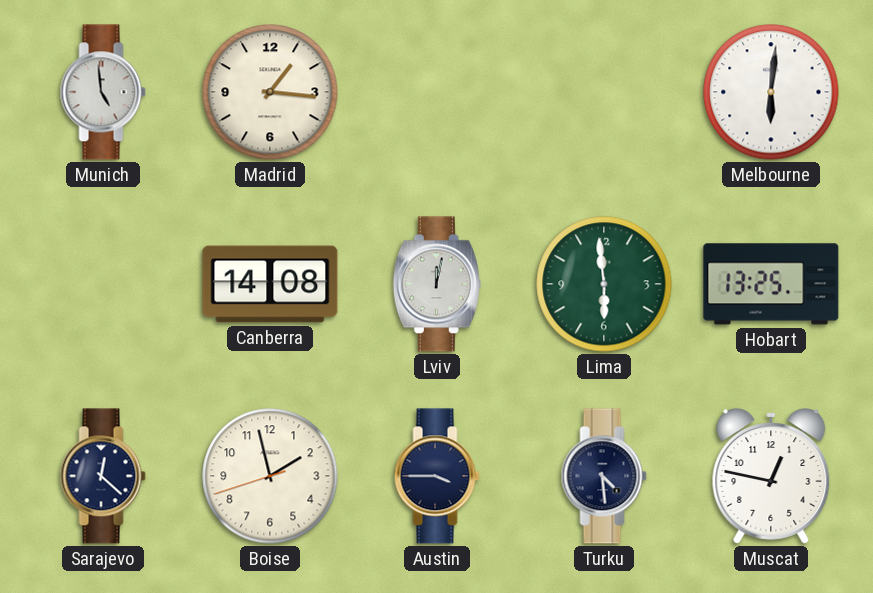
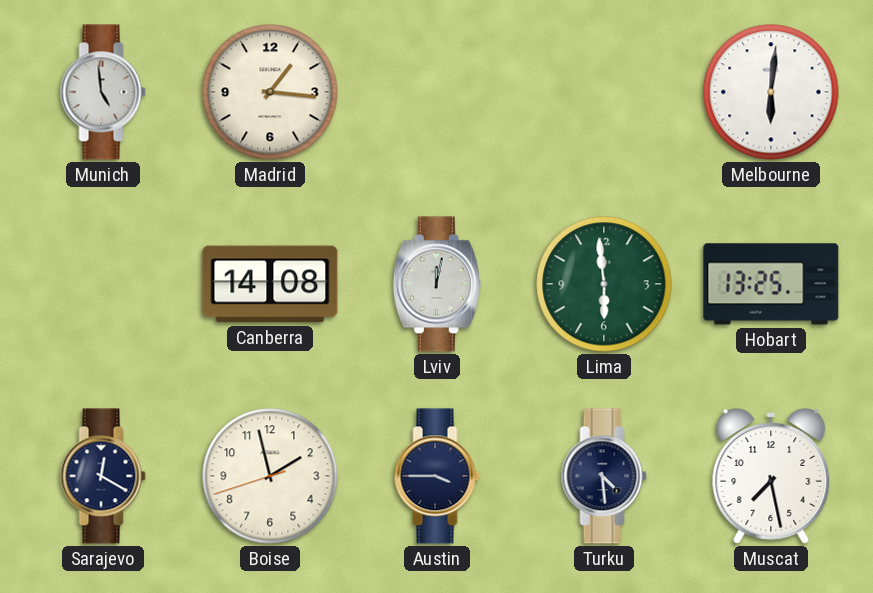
Sarajevo: 12:22 -> 12:20
Muscat: 12:47 -> 7:28
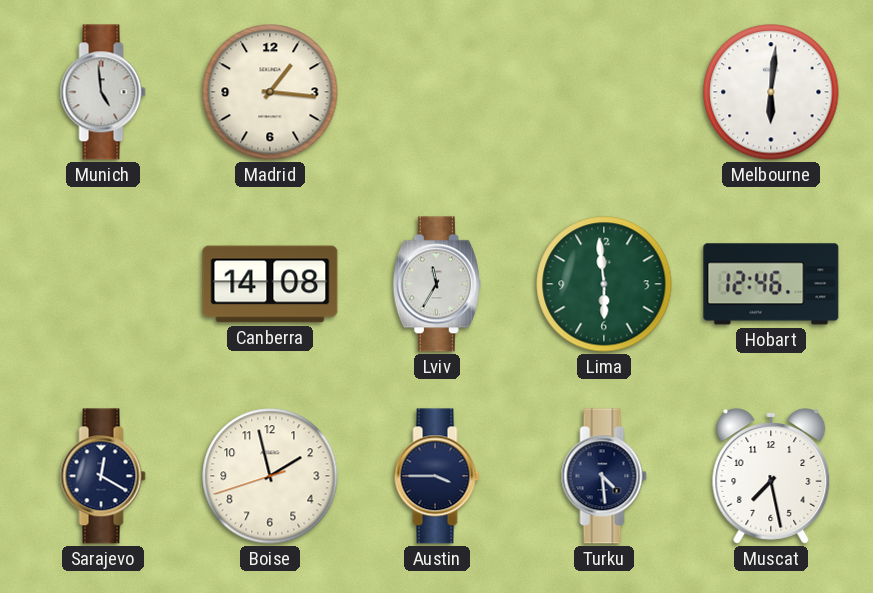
Lviv: 12:02 -> 11:35
Hobart: 13:25 -> 12:46
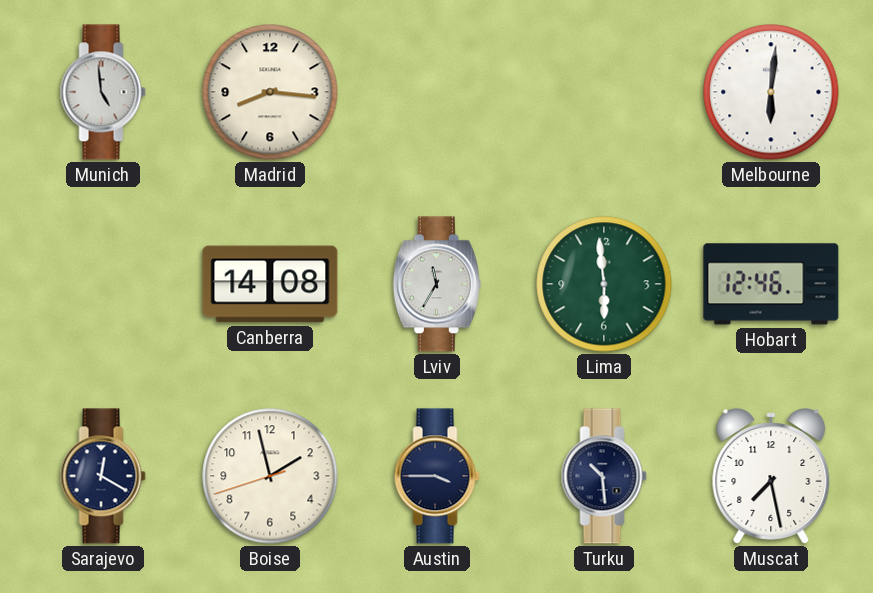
Madrid: 1:16 -> 8:16
Turku: 4:29 -> 10:29
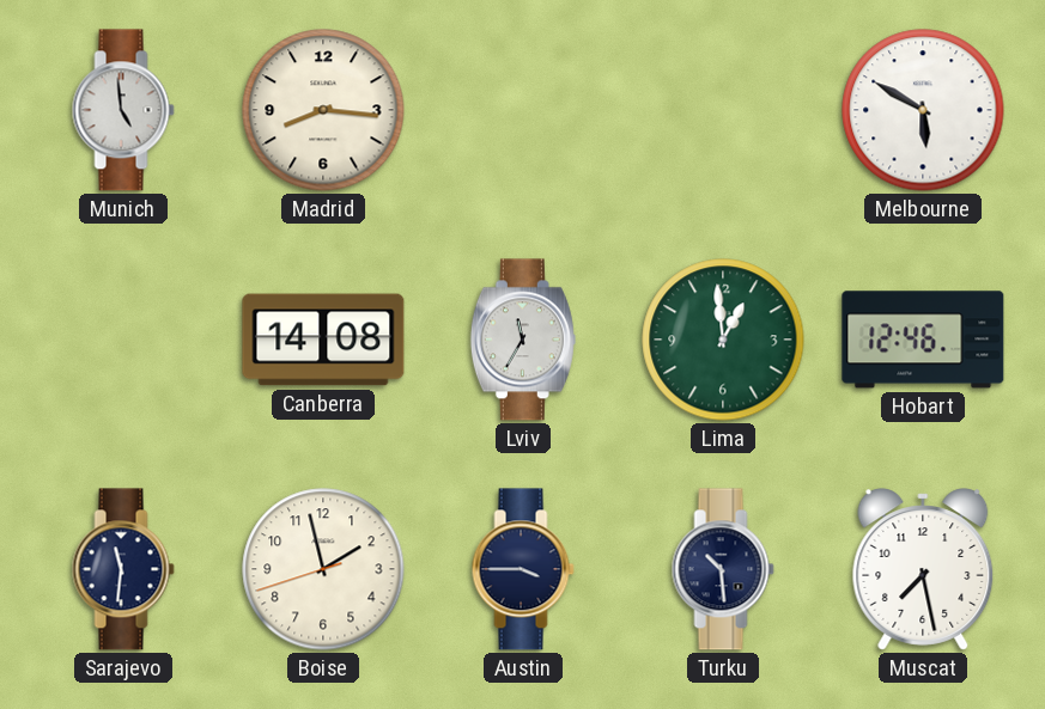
Melbourne: 6:01 -> 5:50
Lima: 5:59 -> 12:59
Sarajevo: 12:20 -> 11:31
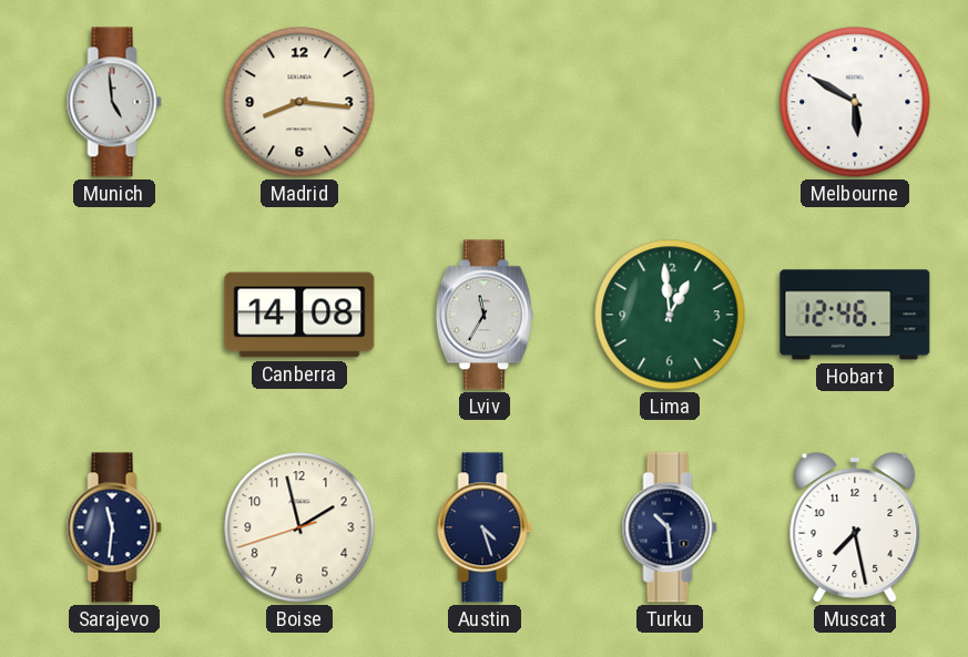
Austin: 3:45 -> 4:27
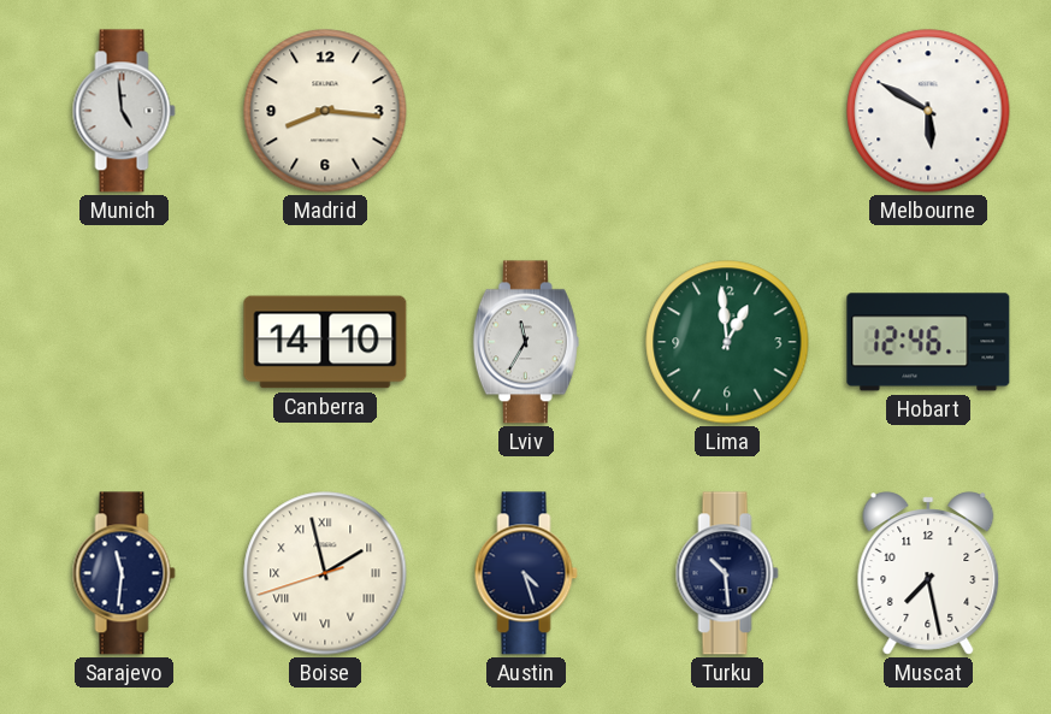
Canberra: 14:08 -> 14:10
Boise numerals: Arabic -> Roman
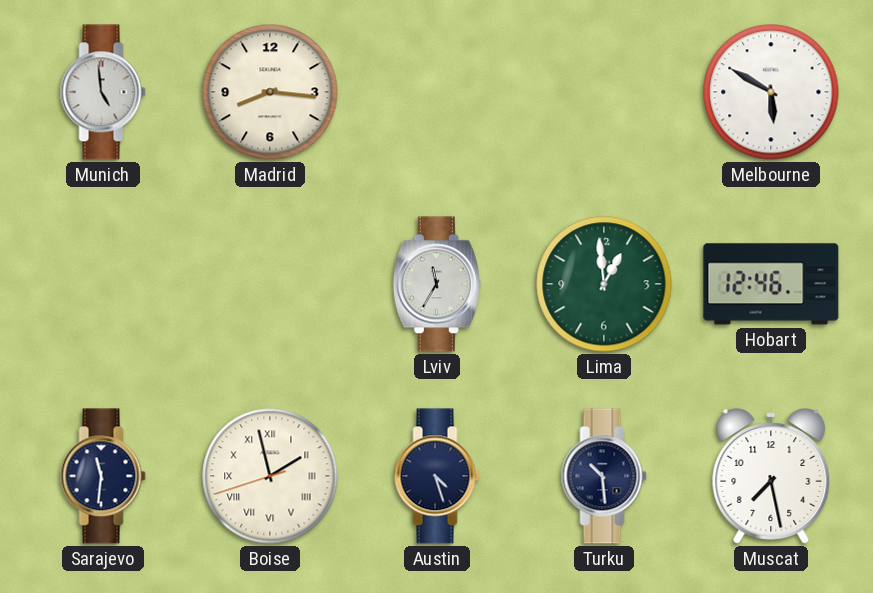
Canberra: 14:10 -> none
